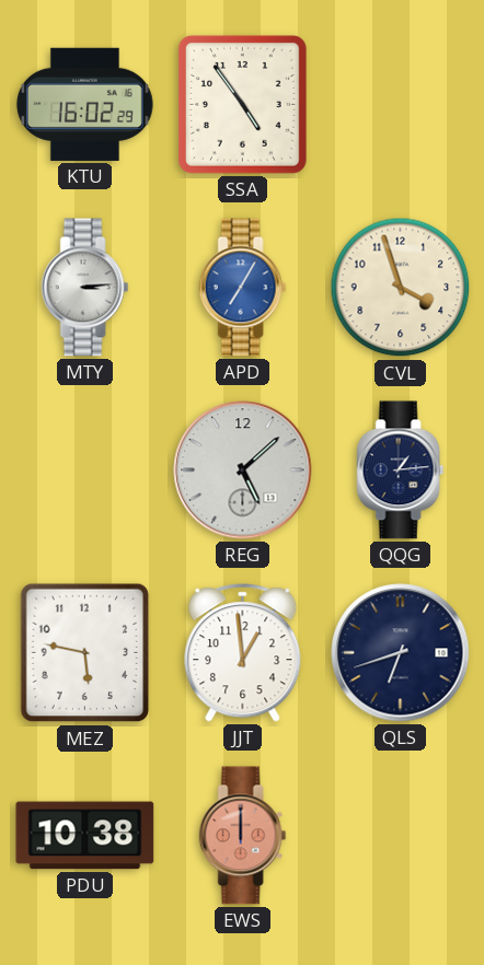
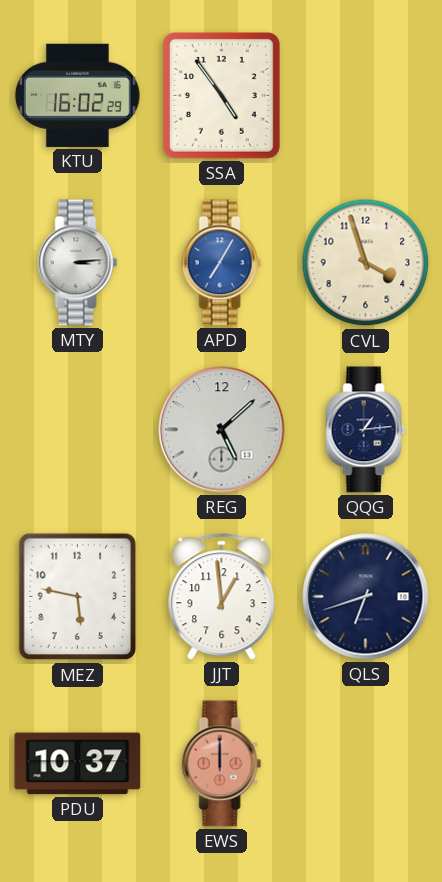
PDU: 10:38 -> 10:37
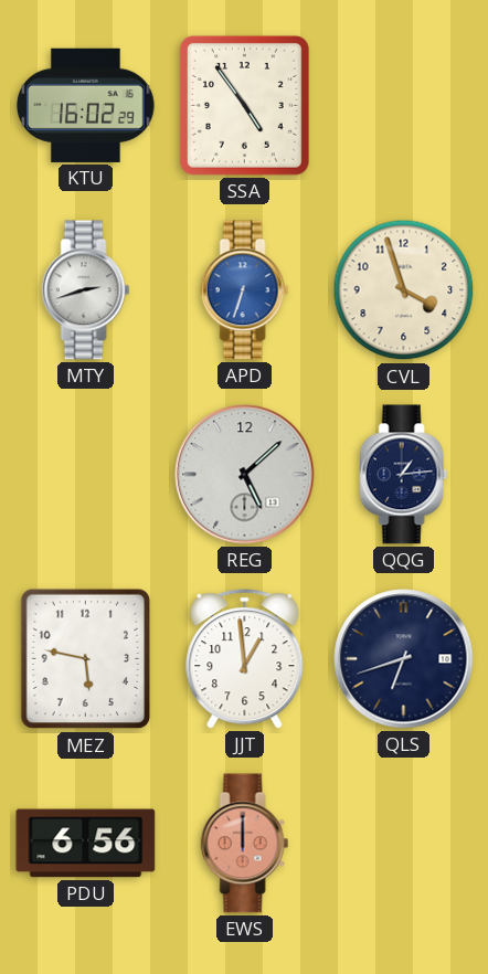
MTY: 3:14 -> 2:42
APD: 7:05 -> 6:33
PDU: 10:37 -> 6:56
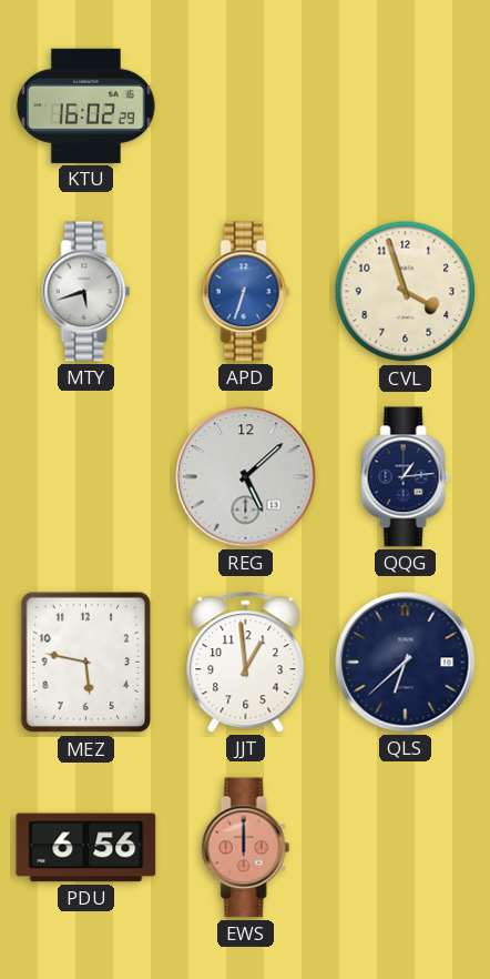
SSA: 4:54 -> none
MTY: 2:42 -> 5:42
QLS: 6:42 -> 6:38
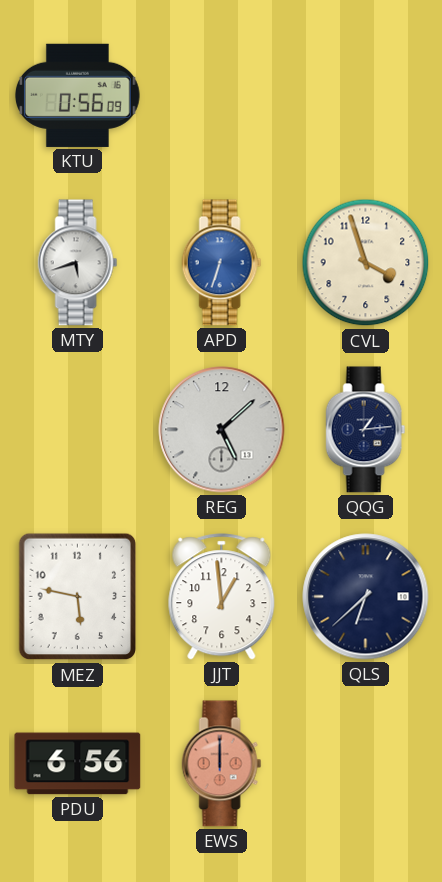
KTU: 16:02 -> 0:56
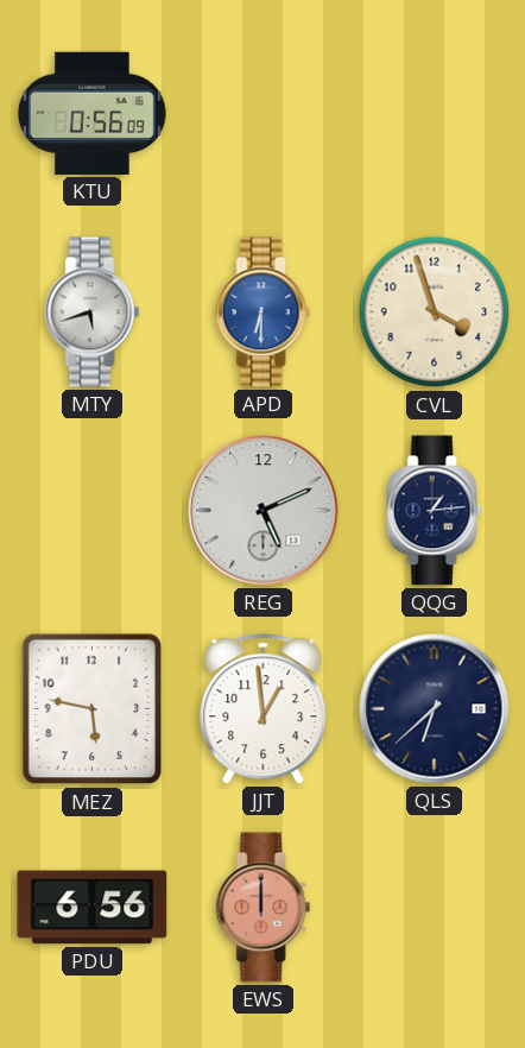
APD: 6:33 -> 6:30
REG: 5:08 -> 5:11
